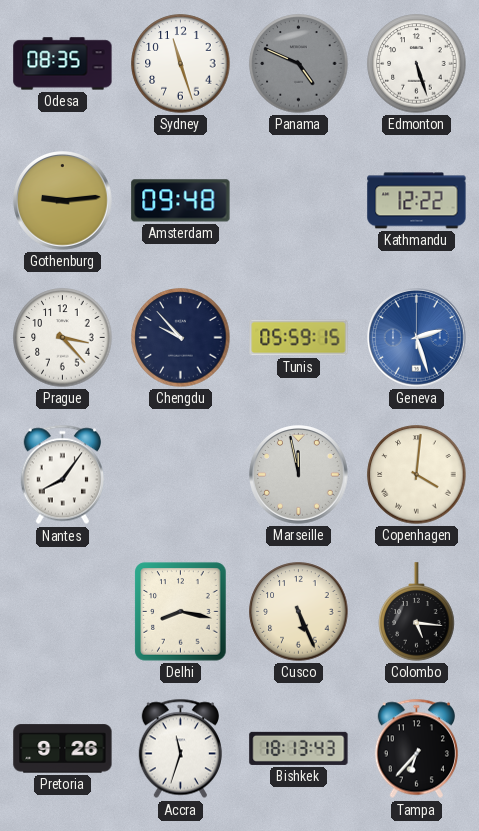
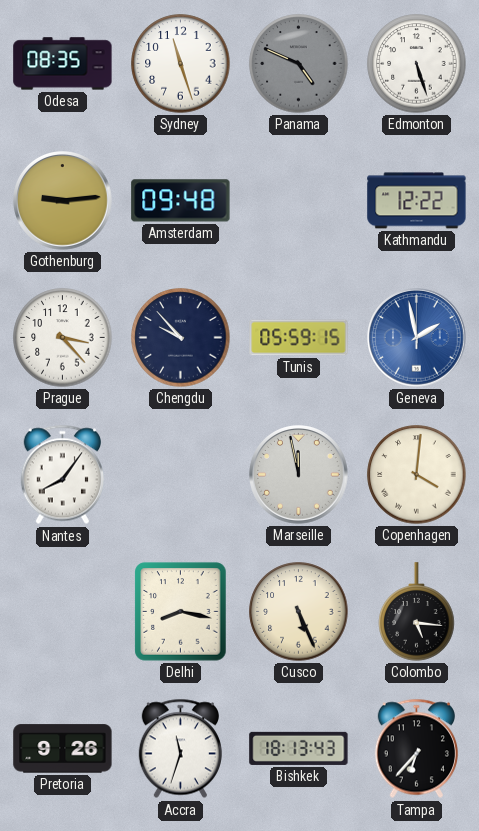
Geneva: 2:27 -> 1:58
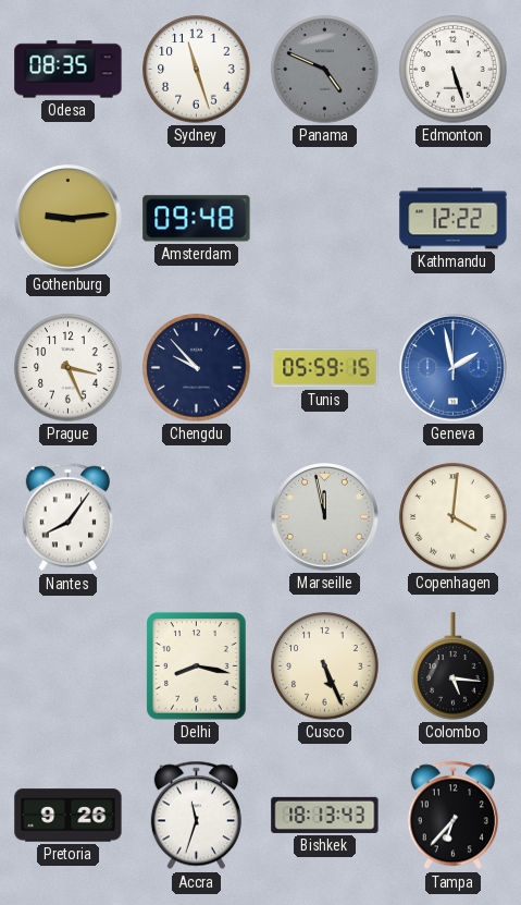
Prague: 3:23 -> 3:26
